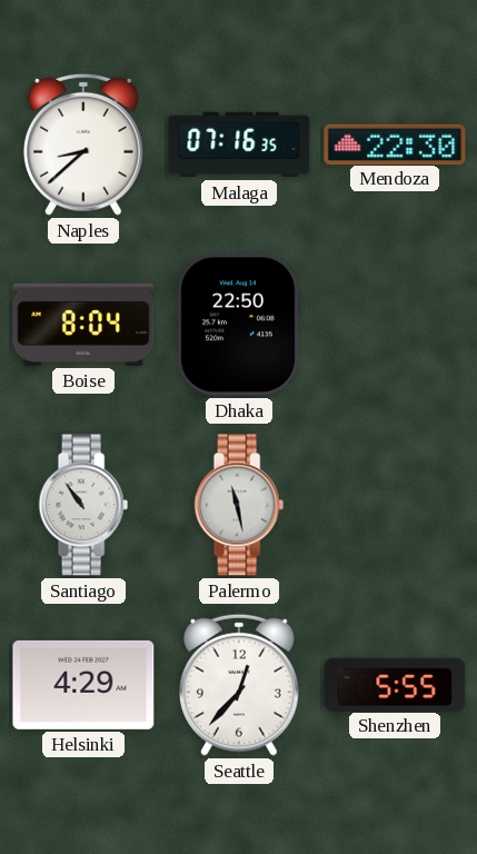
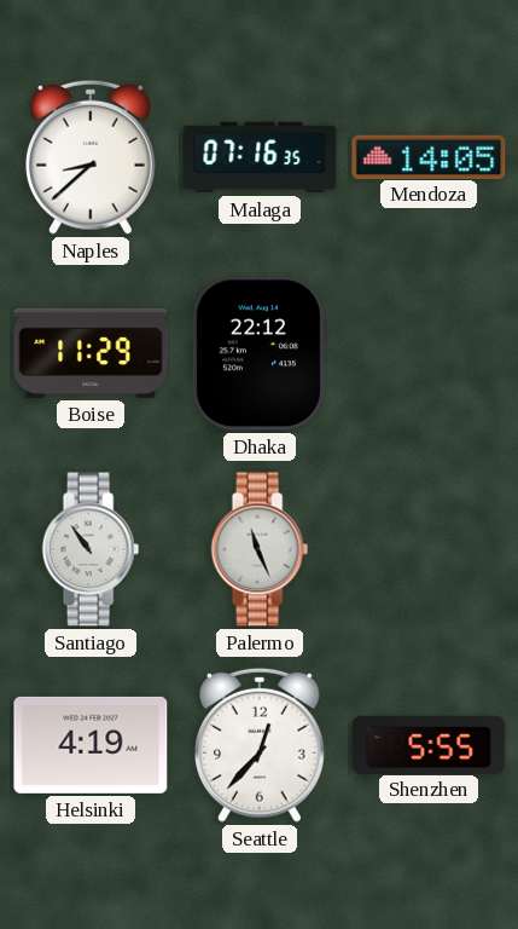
Mendoza: 22:30 -> 14:05
Boise: 8:04 -> 11:29
Dhaka: 22:50 -> 22:12
Palermo: 11:28 -> 11:26
Helsinki: 4:29 -> 4:19
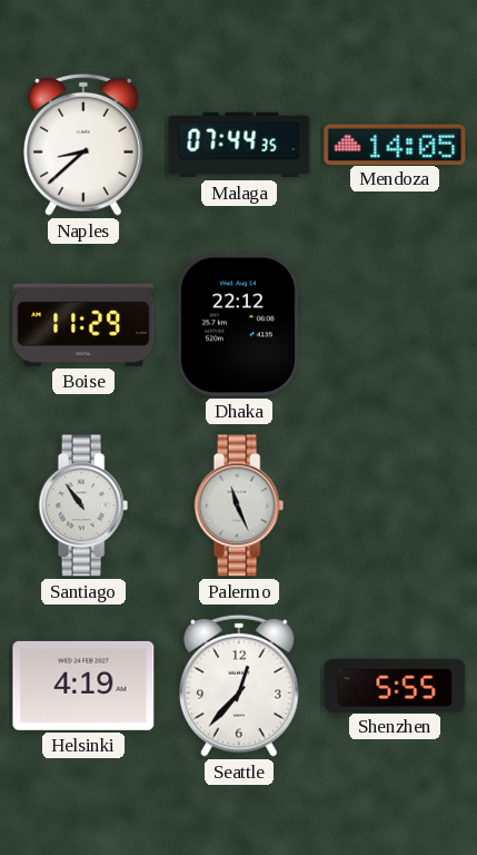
Malaga: 07:16 -> 07:44
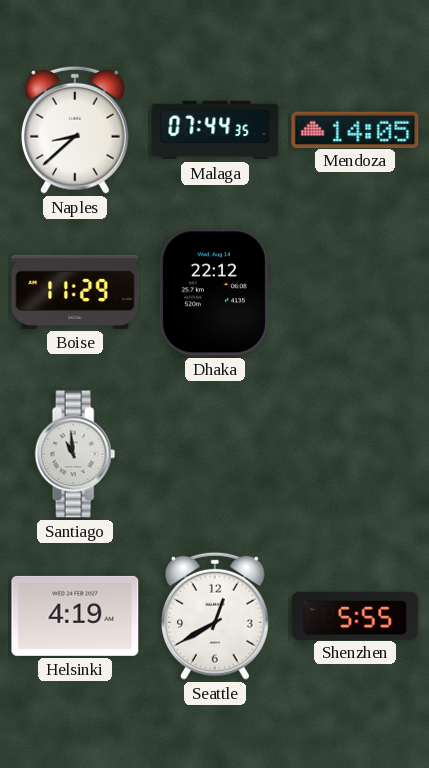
Santiago: 10:54 -> 10:59
Palermo: 11:26 -> none
Seattle: 12:37 -> 12:40
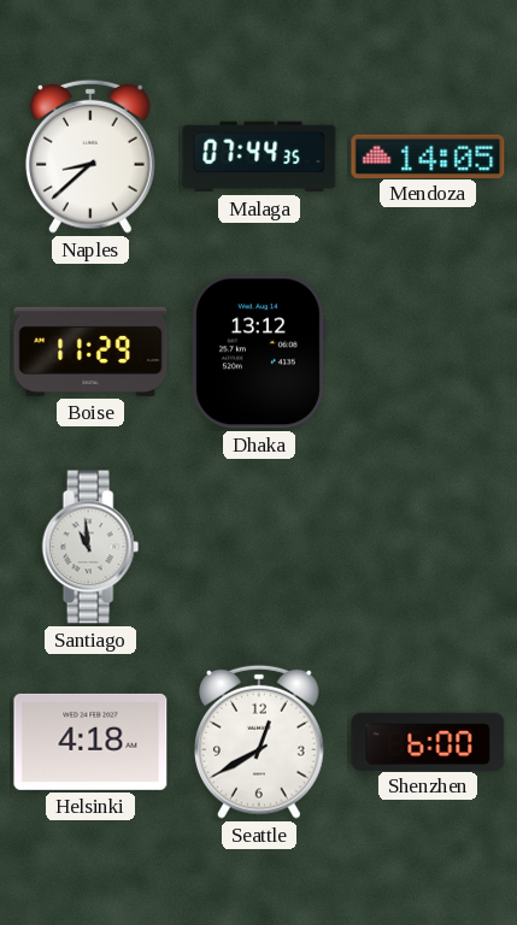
Dhaka: 22:12 -> 13:12
Helsinki: 4:19 -> 4:18
Shenzhen: 5:55 -> 6:00
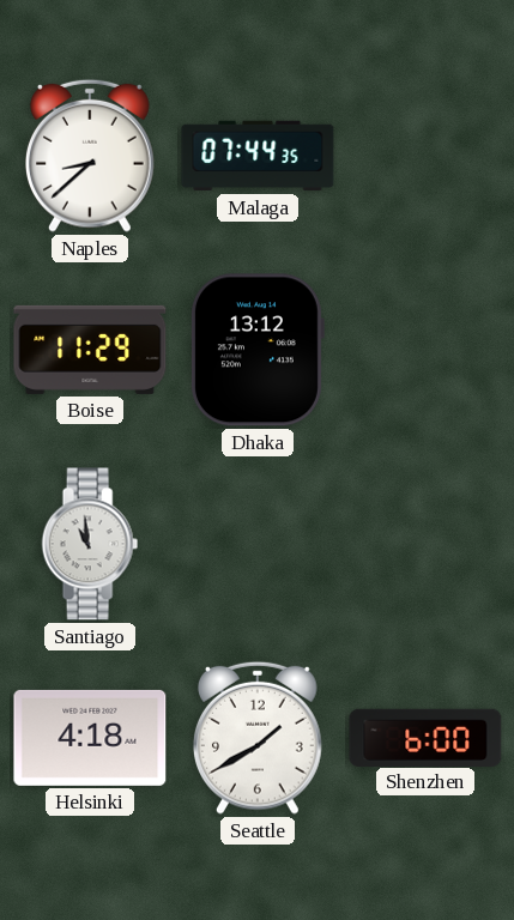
Mendoza: 14:05 -> none
Seattle: 12:40 -> 1:40
